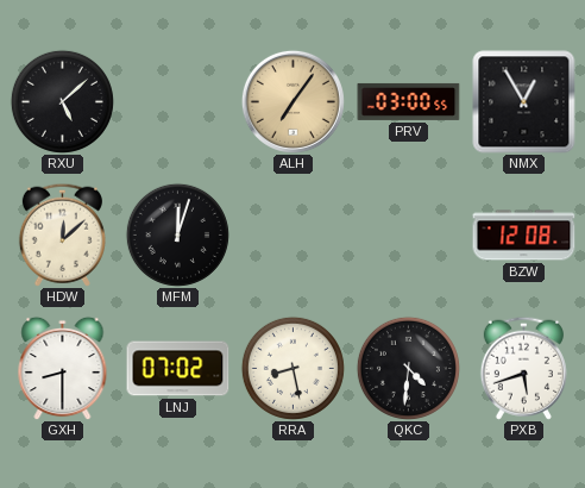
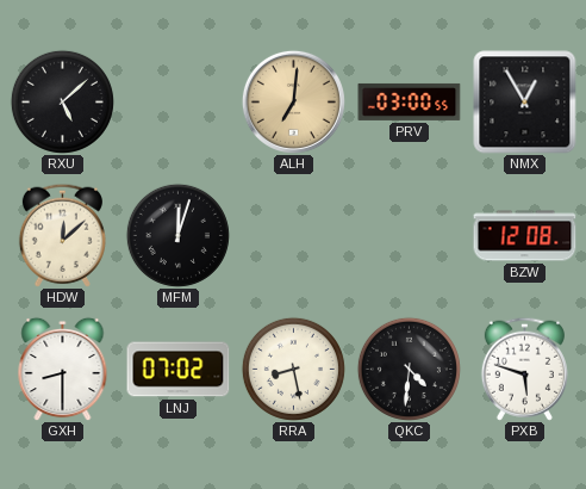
ALH: 7:06 -> 7:01
PXB: 5:42 -> 5:48
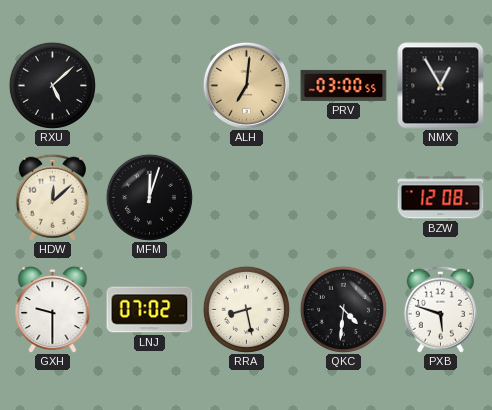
GXH: 8:30 -> 9:30
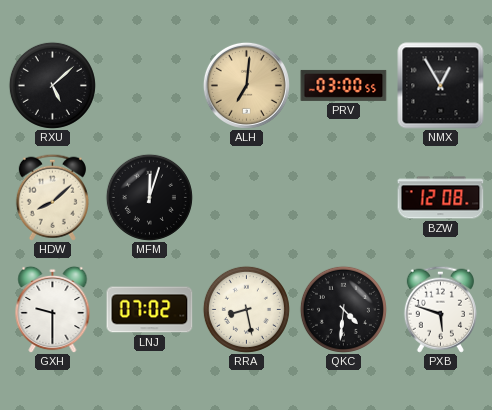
HDW: 12:08 -> 8:08
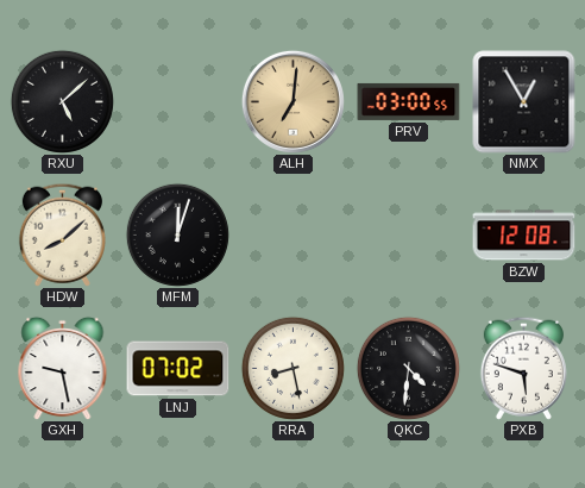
GXH: 9:30 -> 9:28
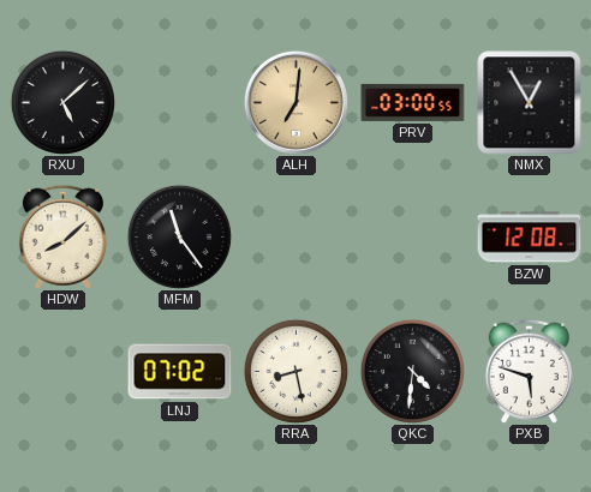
MFM: 12:03 -> 11:24
GXH: 9:28 -> none
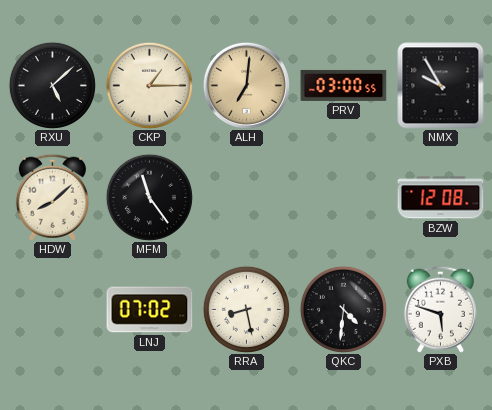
CKP: none -> 1:15
NMX: 12:55 -> 9:55
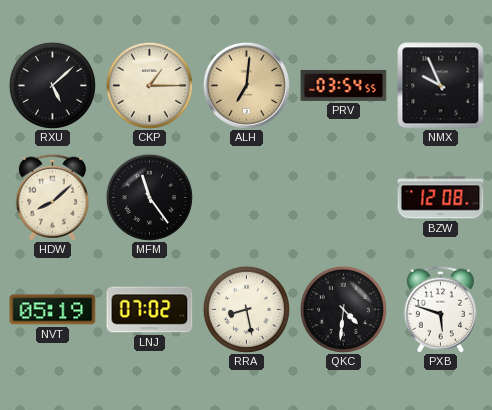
PRV: 03:00 -> 03:54
NMX: 9:55 -> 9:56
NVT: none -> 05:19
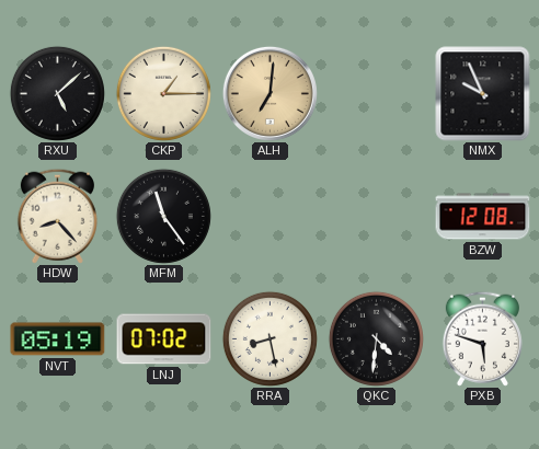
PRV: 03:54 -> none
HDW: 8:08 -> 8:23
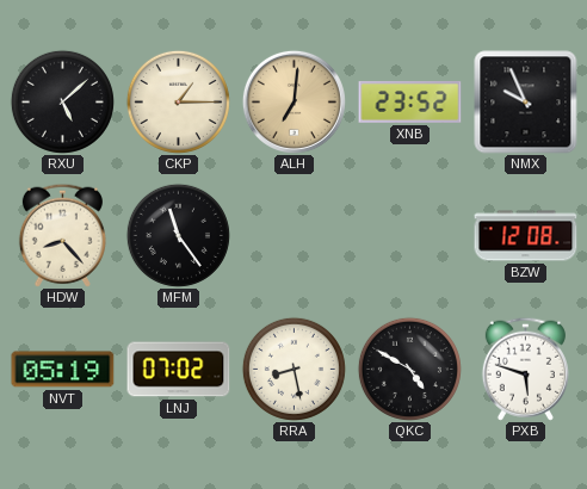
XNB: none -> 23:52
QKC: 4:31 -> 4:50
